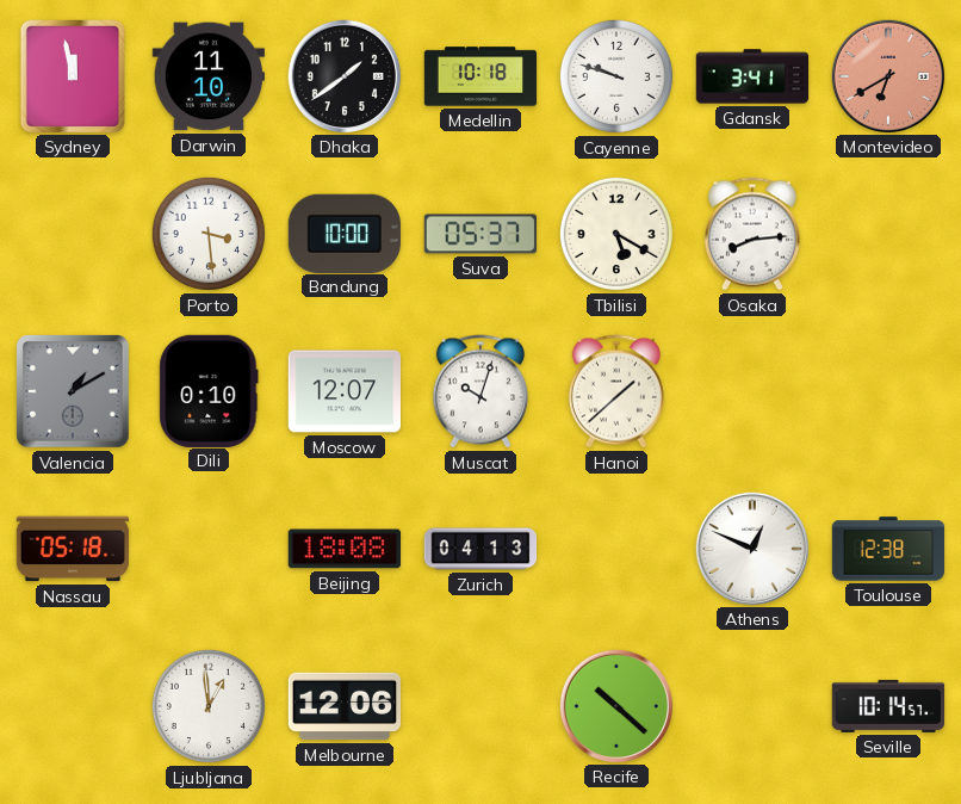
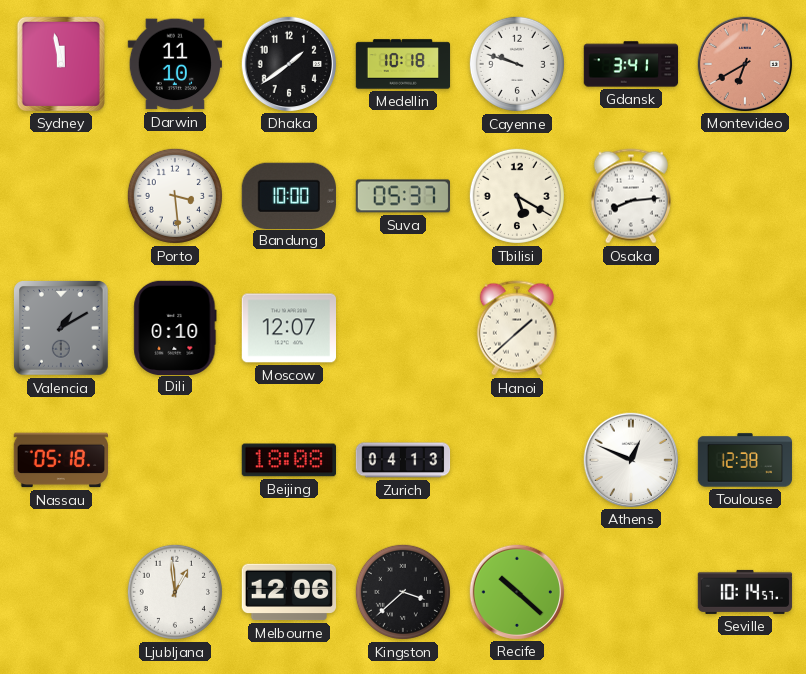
Muscat: 10:03 -> none
Kingston: none -> 3:38
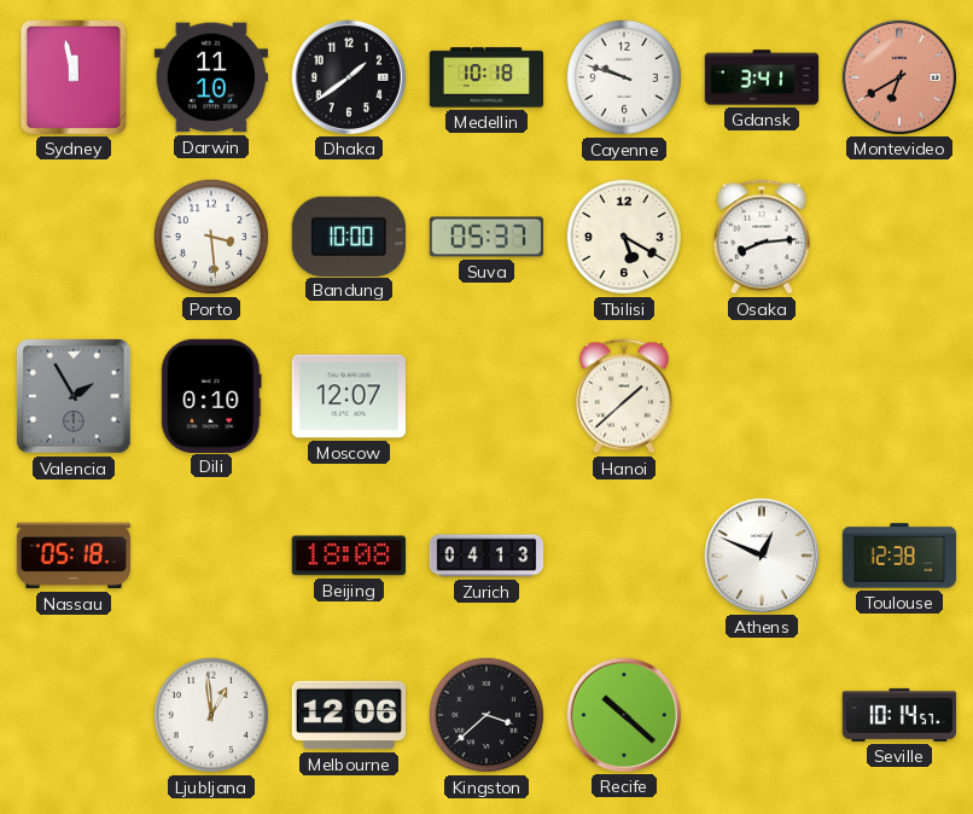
Valencia: 1:10 -> 1:55
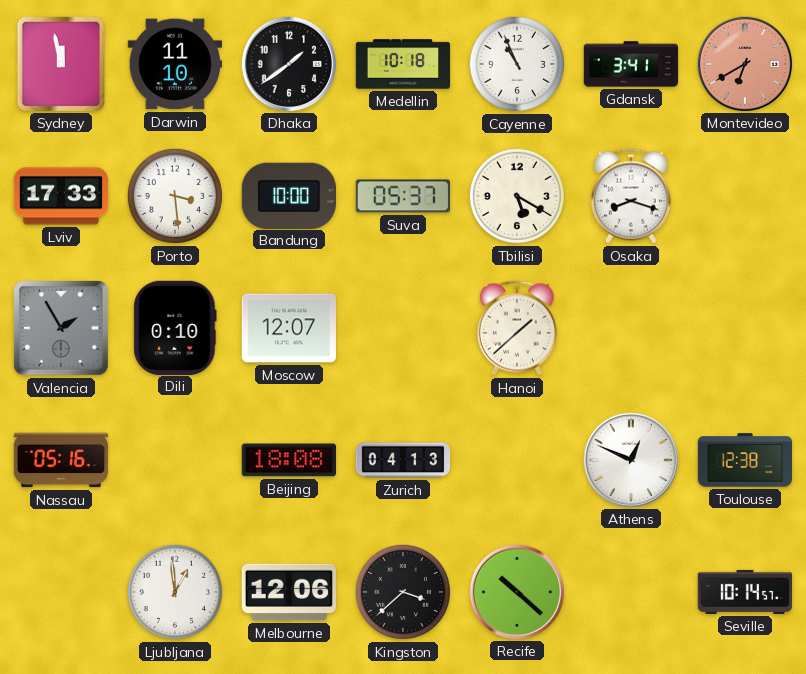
Cayenne: 9:48 -> 10:56
Lviv: none -> 17:33
Osaka: 8:14 -> 8:18
Nassau: 05:18 -> 05:16
